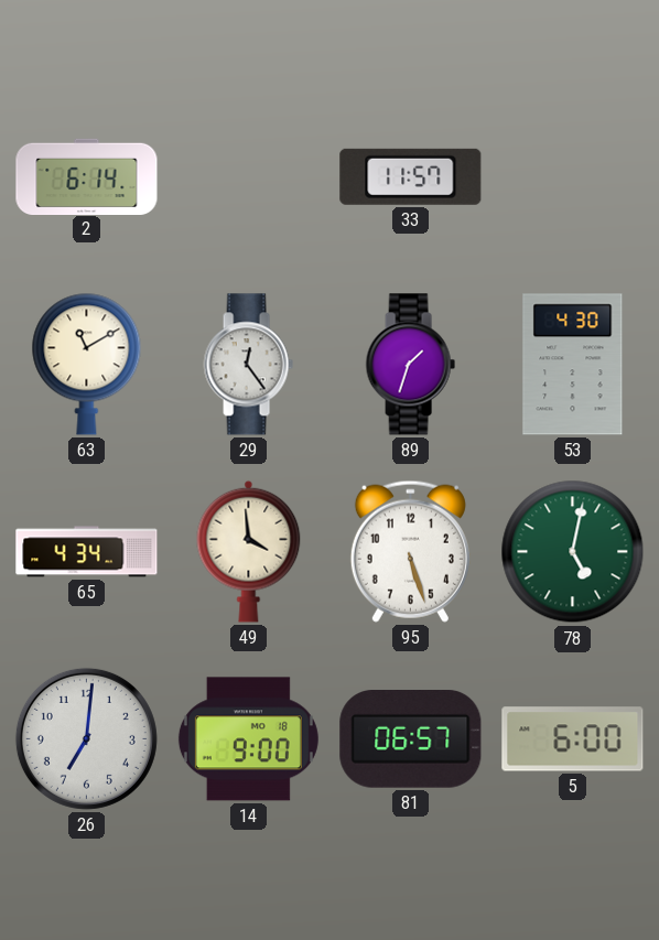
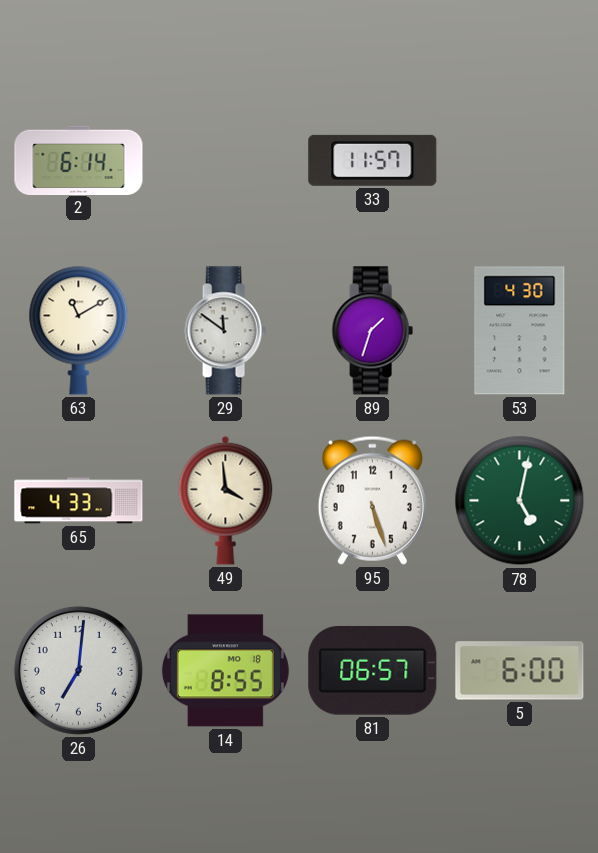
29: 12:24 -> 11:51
65: 4:34 -> 4:33
14: 9:00 -> 8:55
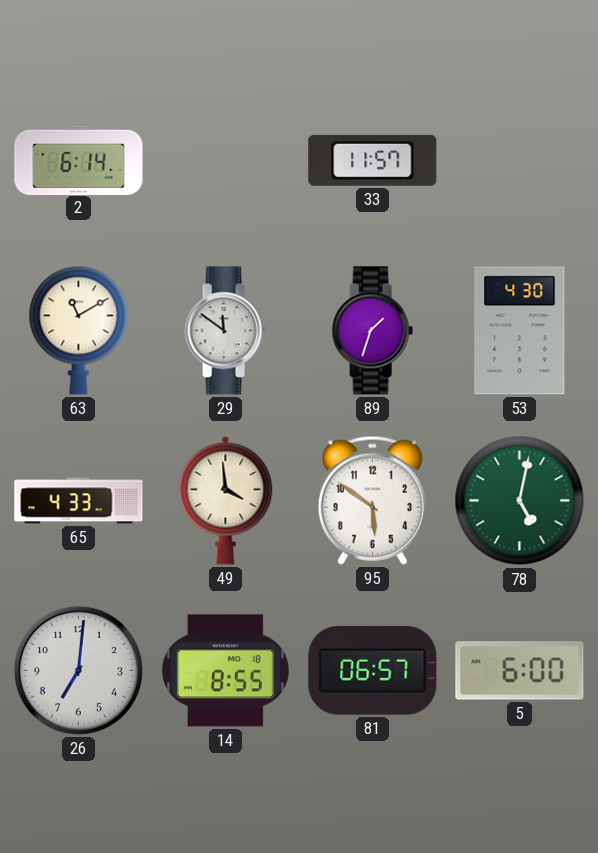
95: 5:27 -> 5:51
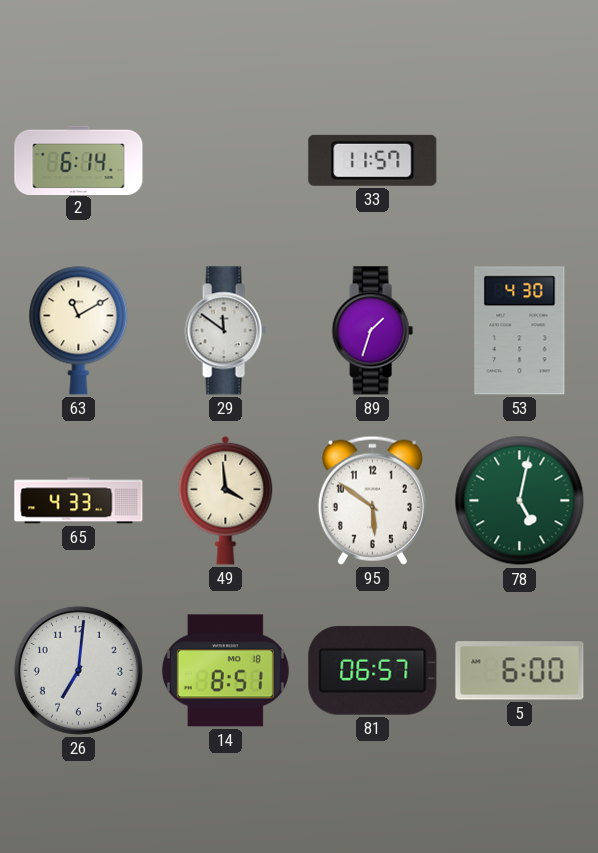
14: 8:55 -> 8:51
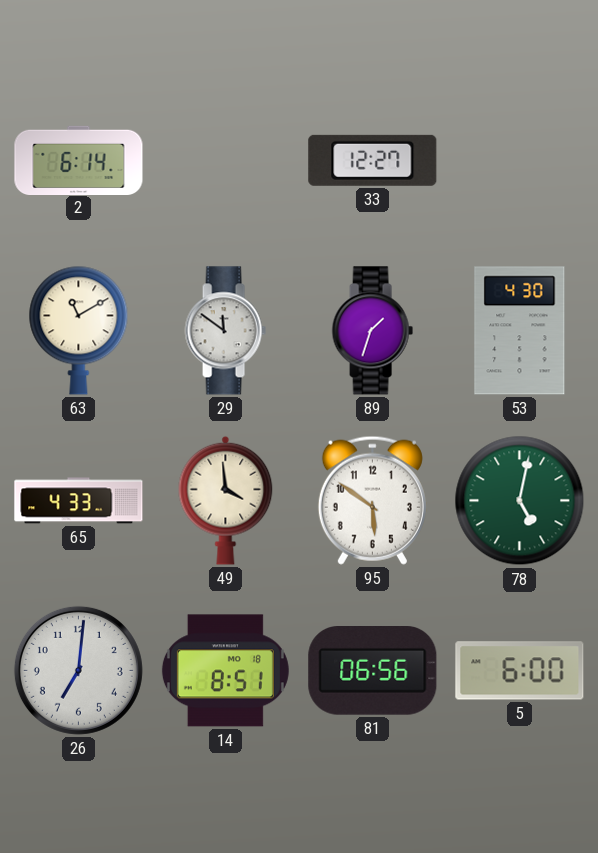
33: 11:57 -> 12:27
81: 06:57 -> 06:56
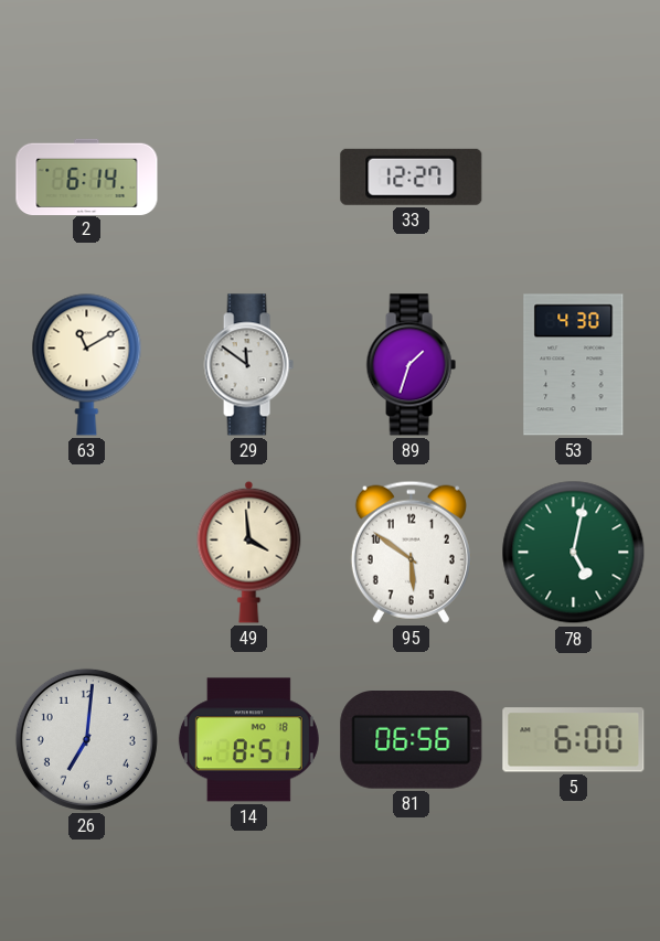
65: 4:33 -> none
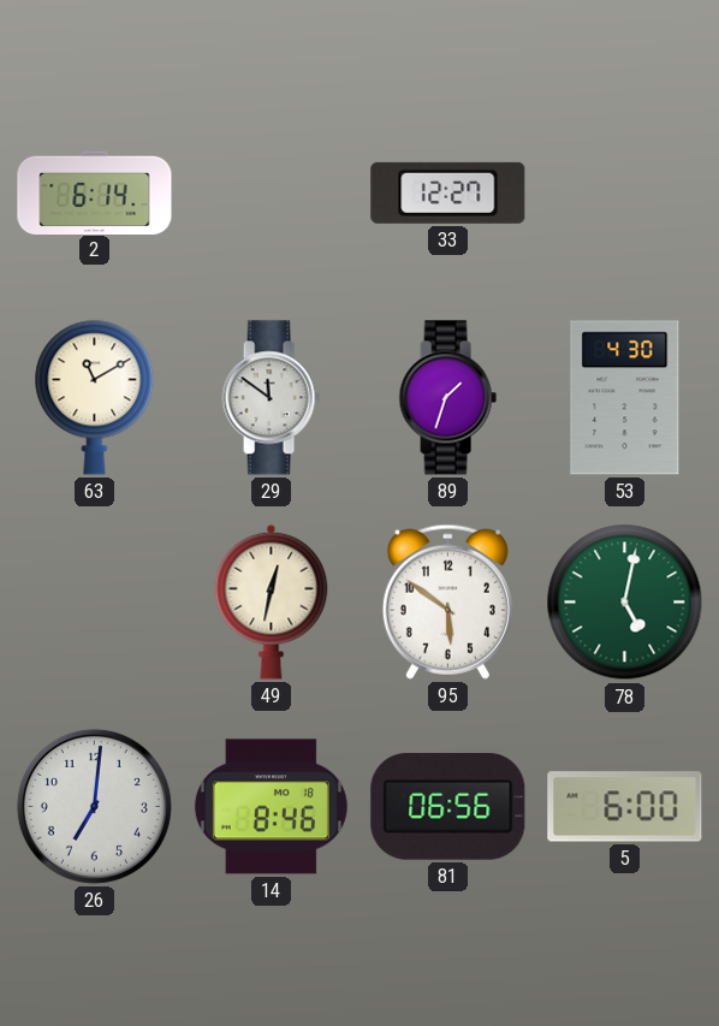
49: 3:59 -> 12:32
14: 8:51 -> 8:46
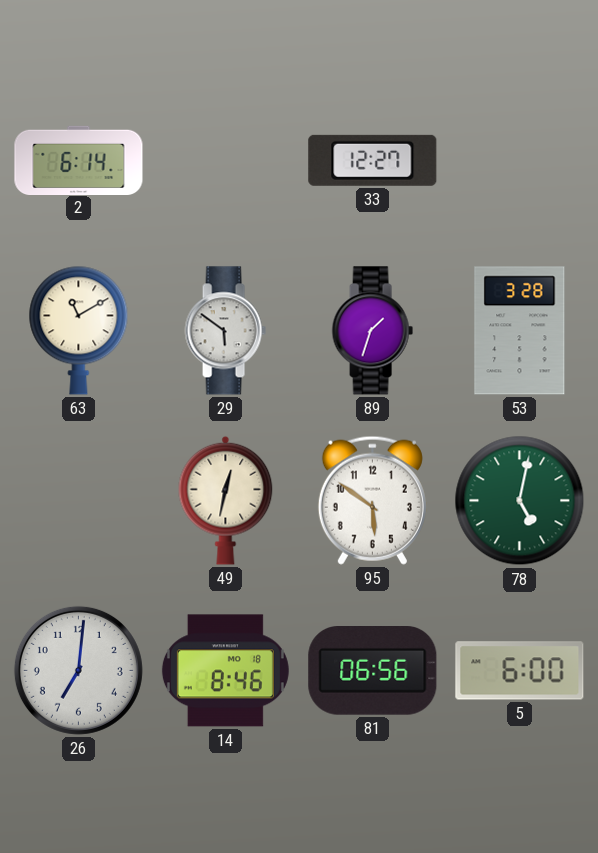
29: 11:51 -> 5:51
53: 4:30 -> 3:28
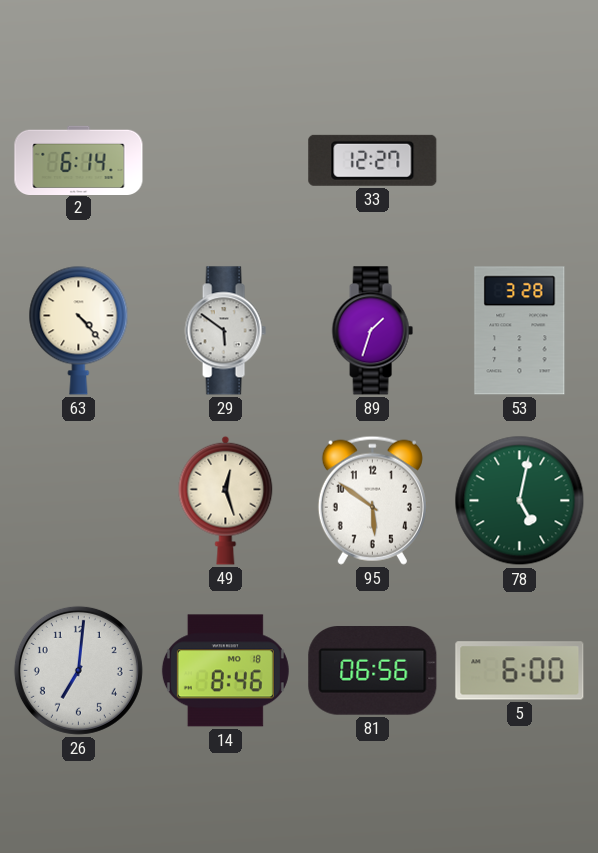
63: 11:10 -> 4:23
49: 12:32 -> 12:27
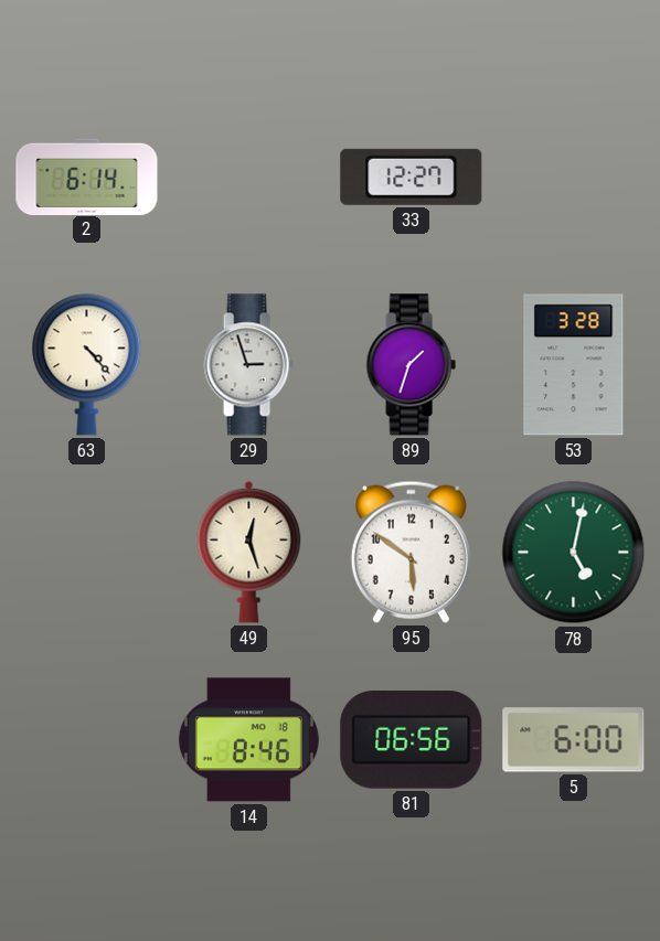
29: 5:51 -> 2:57
26: 7:01 -> none
